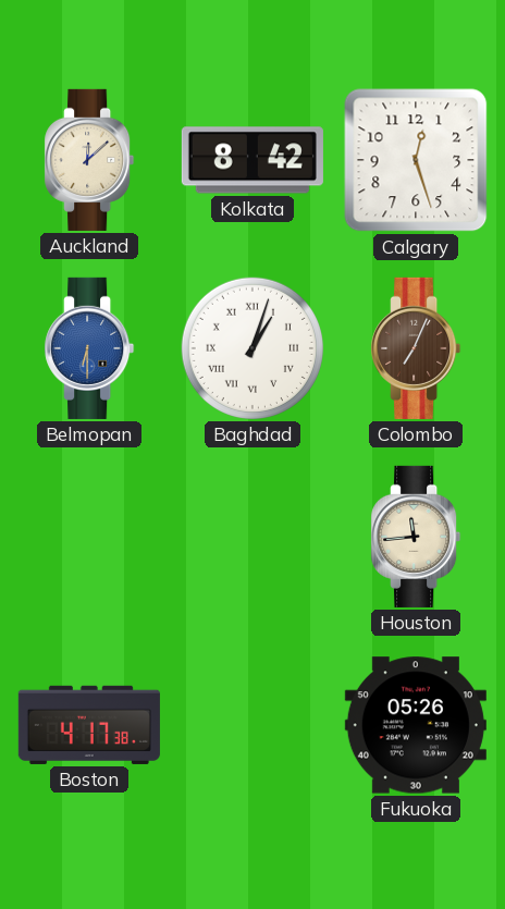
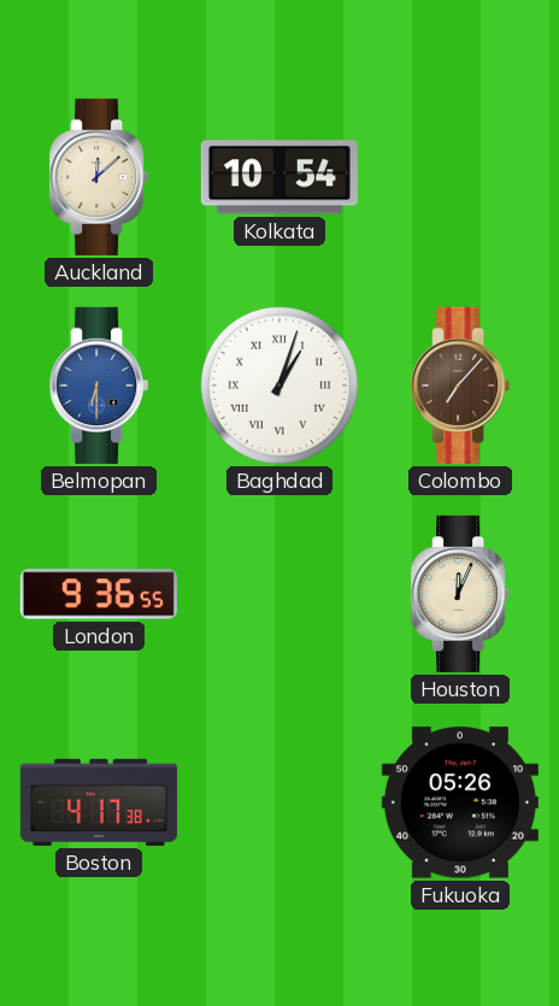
Kolkata: 8:42 -> 10:54
Calgary: 12:27 -> none
Colombo: 7:04 -> 7:07
London: none -> 9:36
Houston: 11:44 -> 12:04
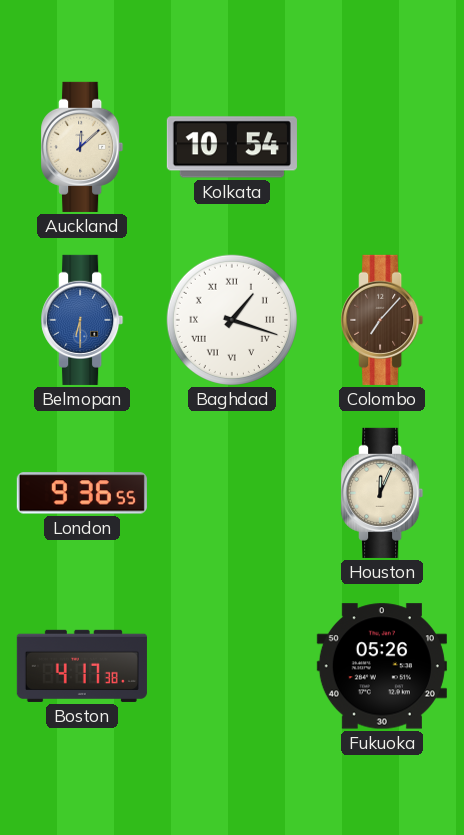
Baghdad: 1:03 -> 1:18
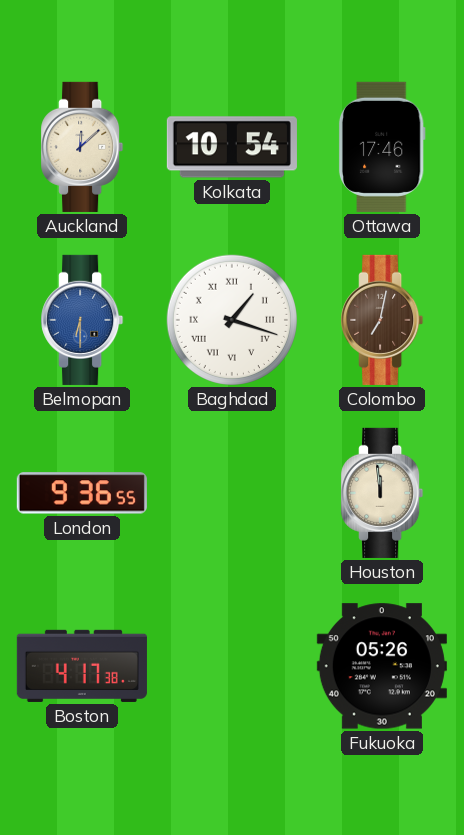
Ottawa: none -> 17:46
Colombo: 7:07 -> 7:02
Houston: 12:04 -> 11:59
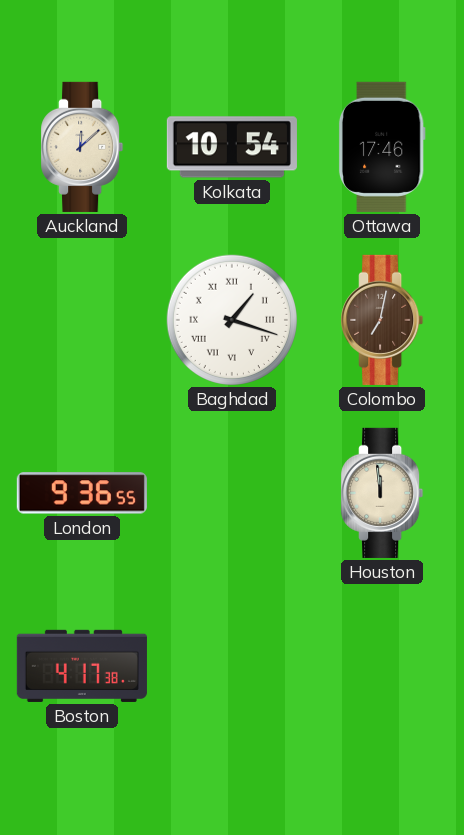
Belmopan: 6:30 -> none
Fukuoka: 05:26 -> none
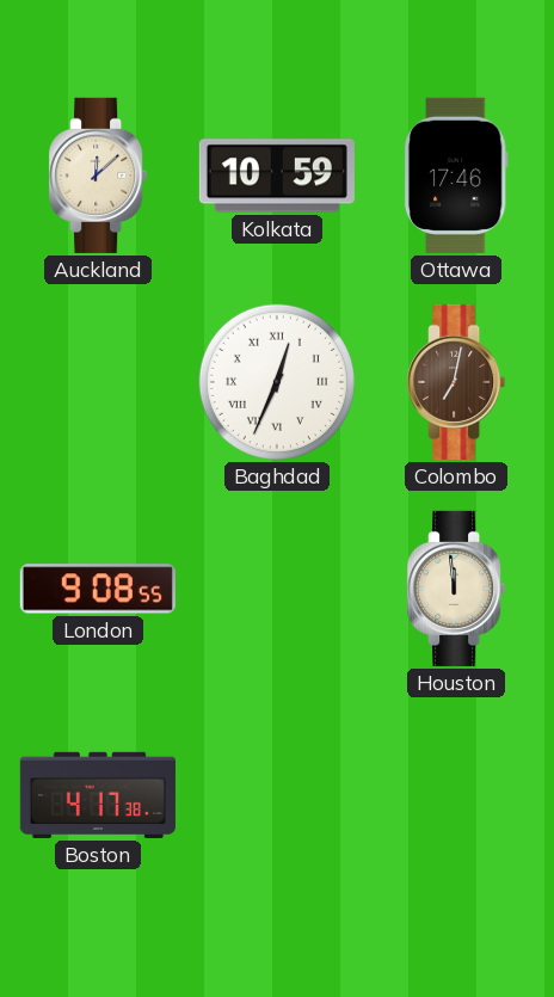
Kolkata: 10:54 -> 10:59
Baghdad: 1:18 -> 12:34
London: 9:36 -> 9:08
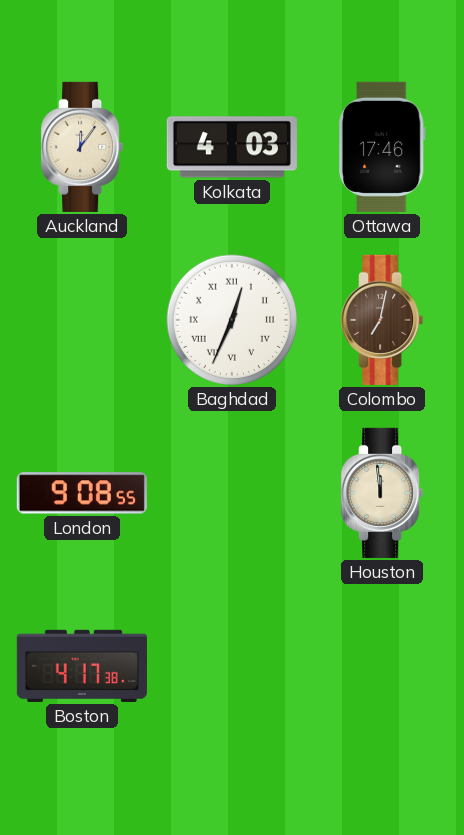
Auckland: 12:08 -> 12:06
Kolkata: 10:59 -> 4:03
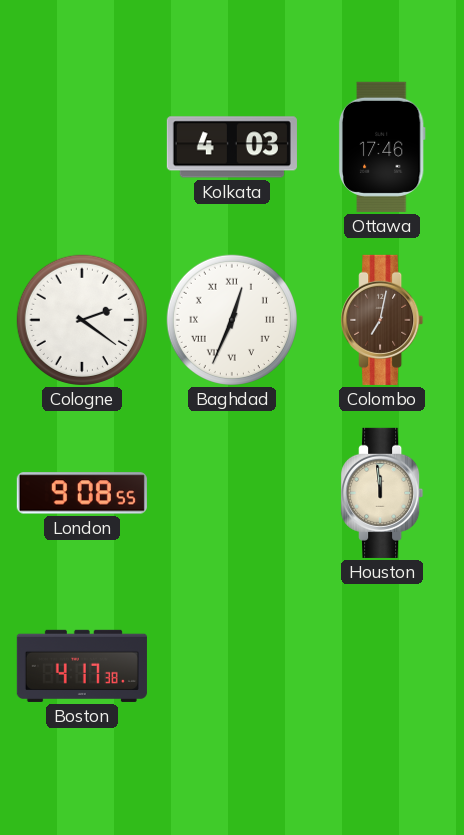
Auckland: 12:06 -> none
Cologne: none -> 2:21
